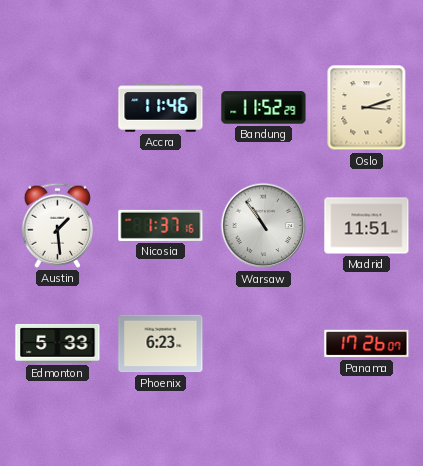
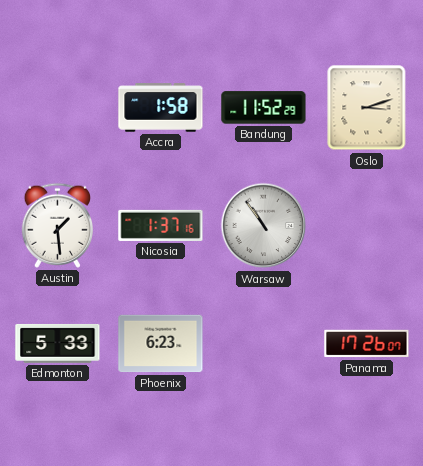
Accra: 11:46 -> 1:58
Madrid: 11:51 -> none
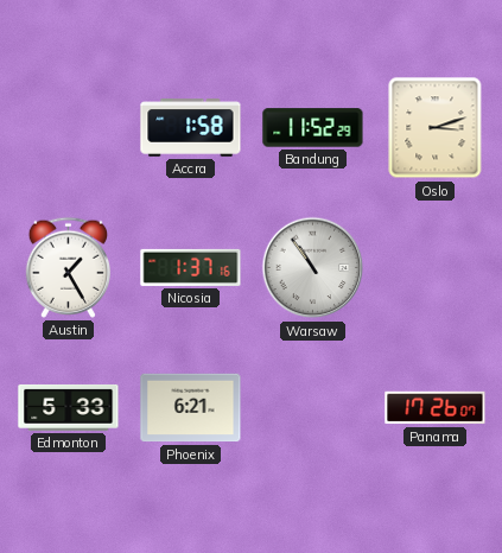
Austin: 1:29 -> 1:25
Phoenix: 6:23 -> 6:21
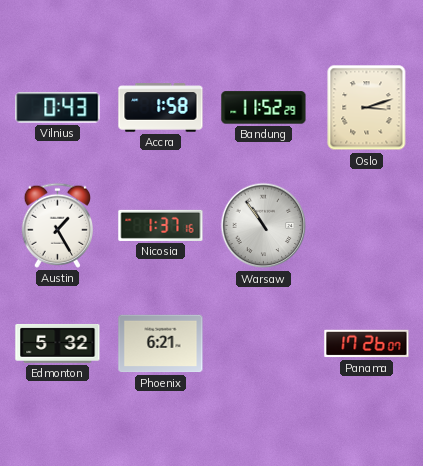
Vilnius: none -> 0:43
Edmonton: 5:33 -> 5:32
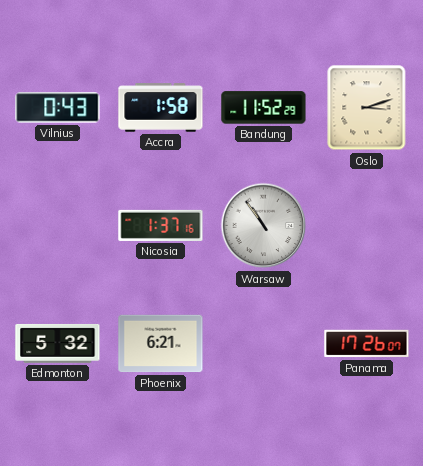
Austin: 1:25 -> none
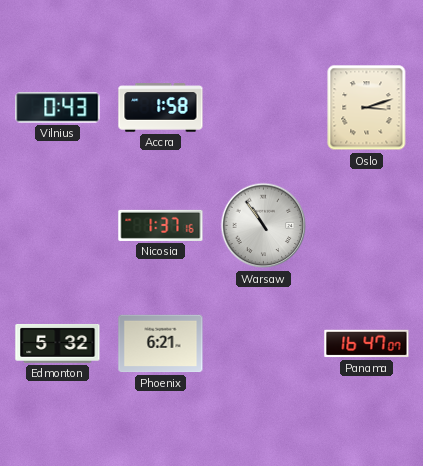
Bandung: 11:52 -> none
Panama: 17:26 -> 16:47
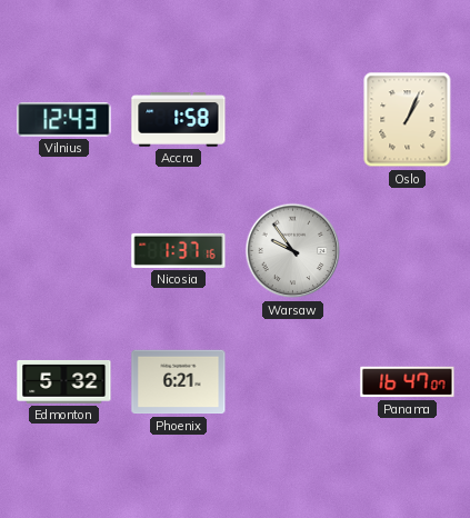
Vilnius: 0:43 -> 12:43
Oslo: 3:12 -> 1:04
Warsaw: 10:54 -> 9:54
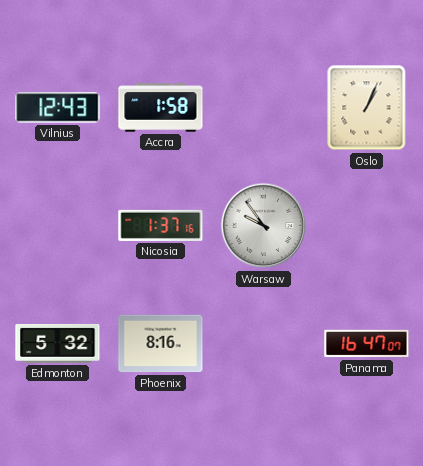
Phoenix: 6:21 -> 8:16
